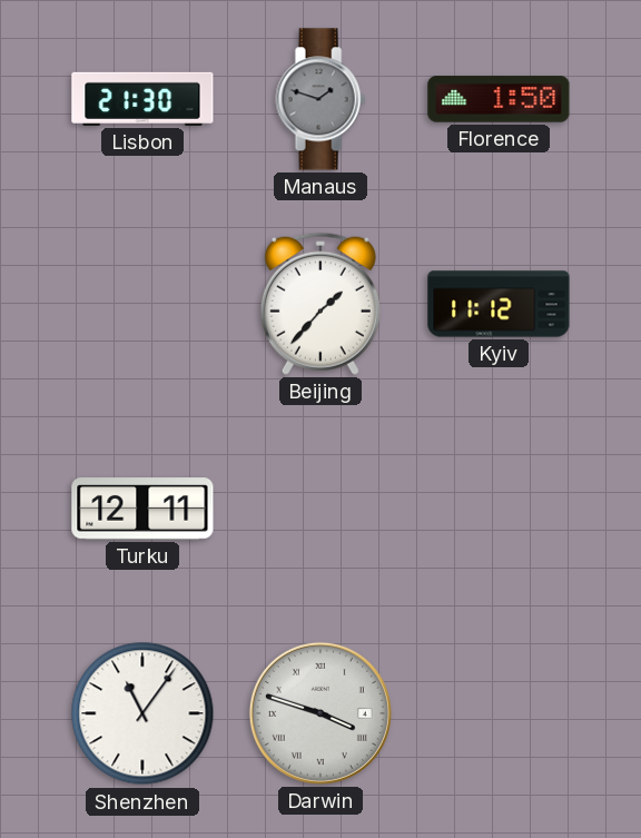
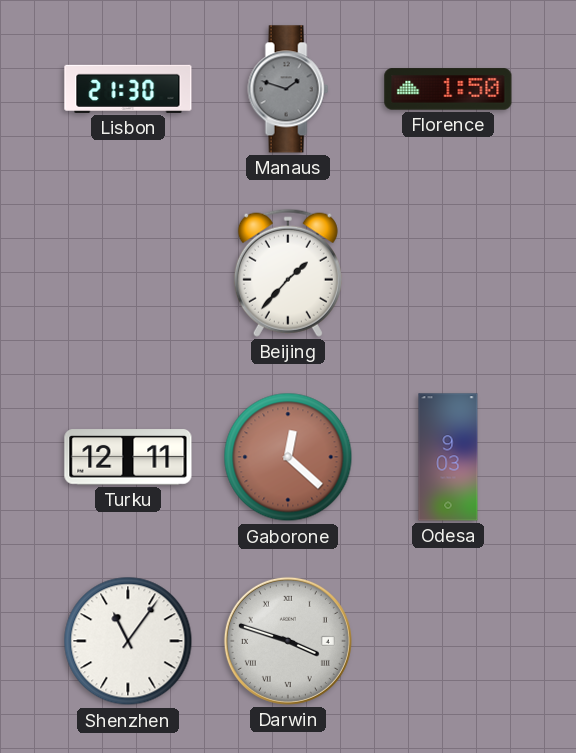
Kyiv: 11:12 -> none
Gaborone: none -> 12:22
Odesa: none -> 9:03
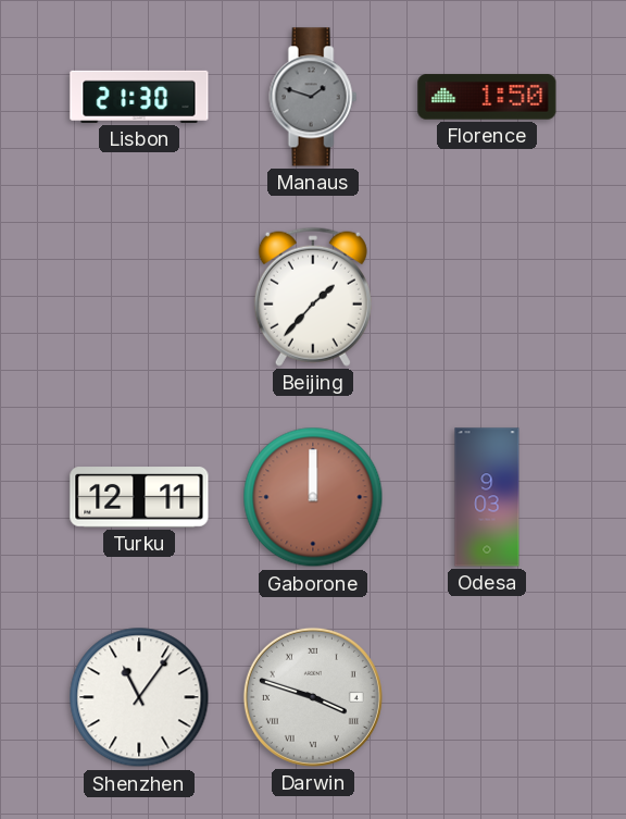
Gaborone: 12:22 -> 12:00
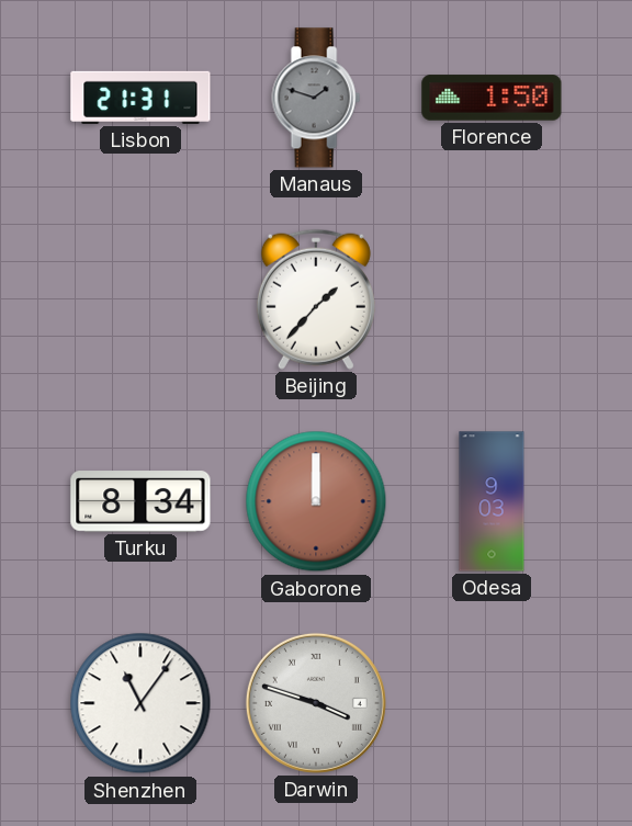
Lisbon: 21:30 -> 21:31
Turku: 12:11 -> 8:34
